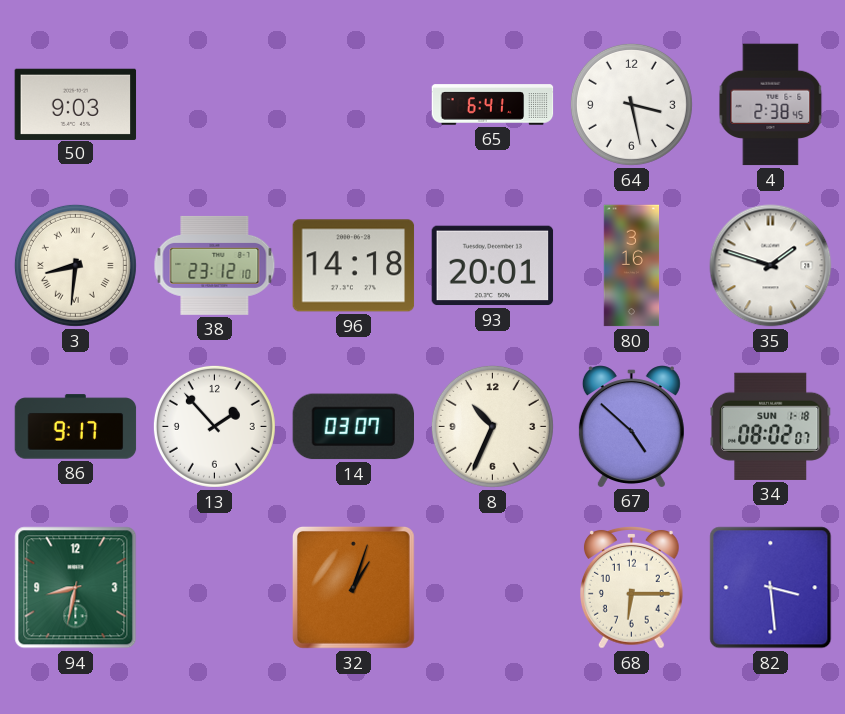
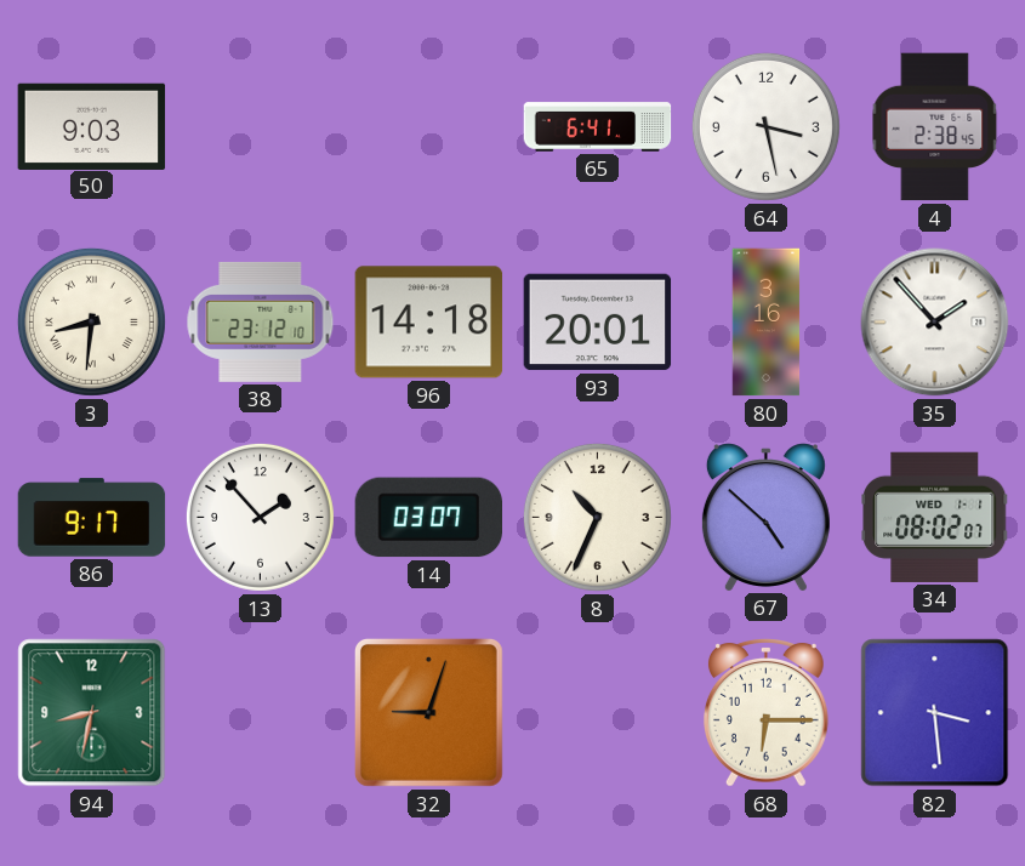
35: 1:48 -> 1:53
34 date: SUN 1-18 -> WED 1-1
32: 1:03 -> 9:03
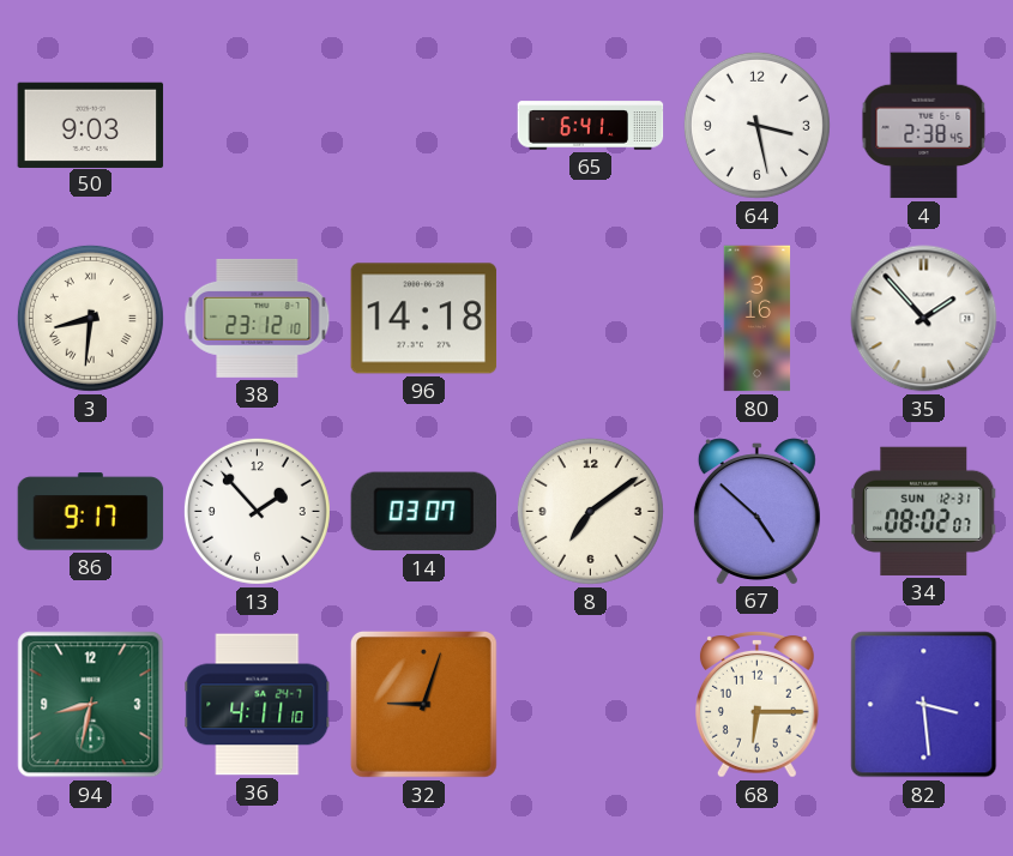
93: 20:01 -> none
8: 10:34 -> 7:09
34 date: WED 1-1 -> SUN 12-31
36: none -> 4:11
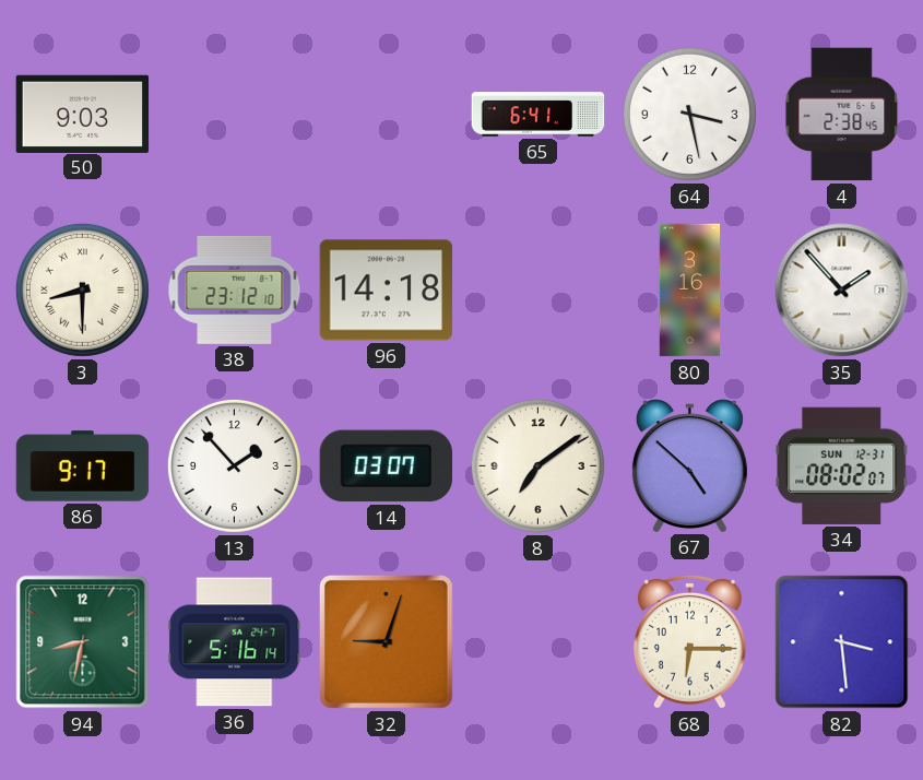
3: 8:31 -> 8:30
36: 4:11 -> 5:16
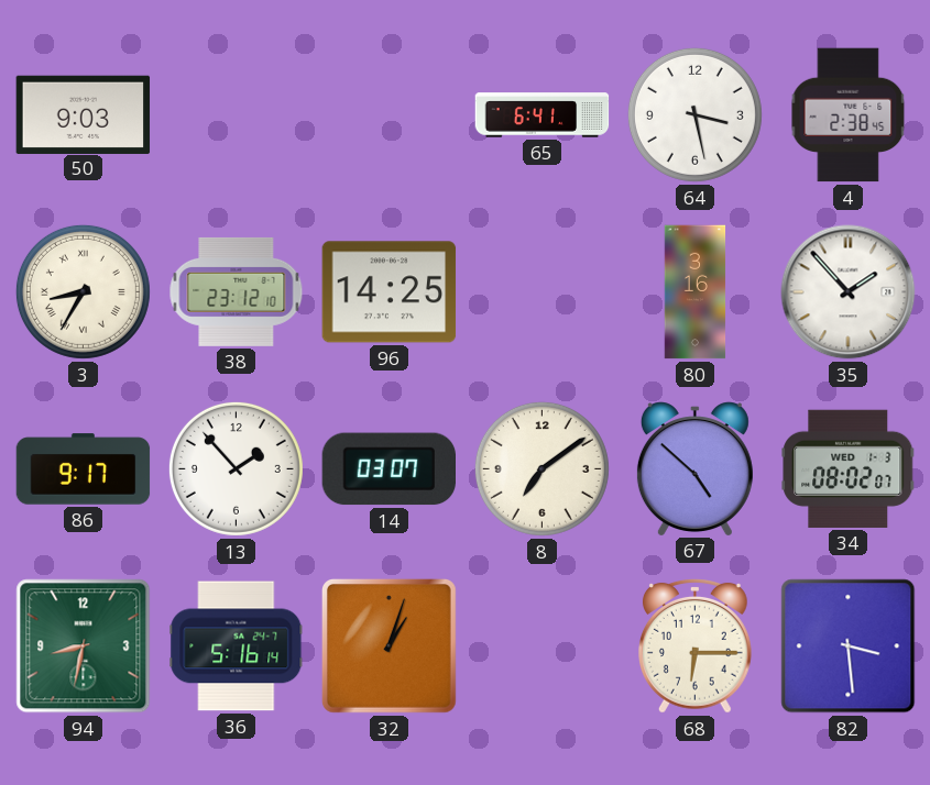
3: 8:30 -> 8:35
96: 14:18 -> 14:25
34 date: SUN 12-31 -> WED 1-3
32: 9:03 -> 1:03
